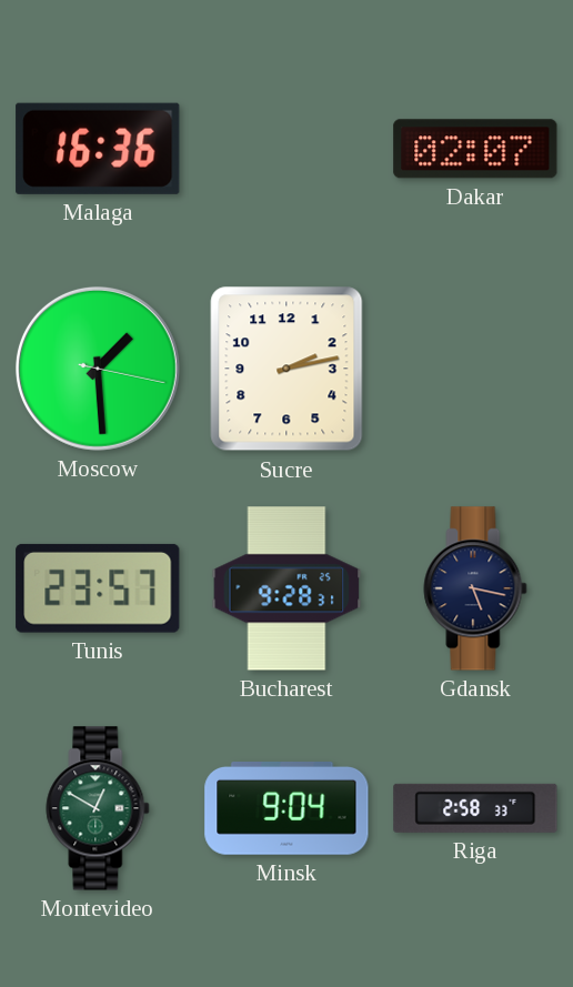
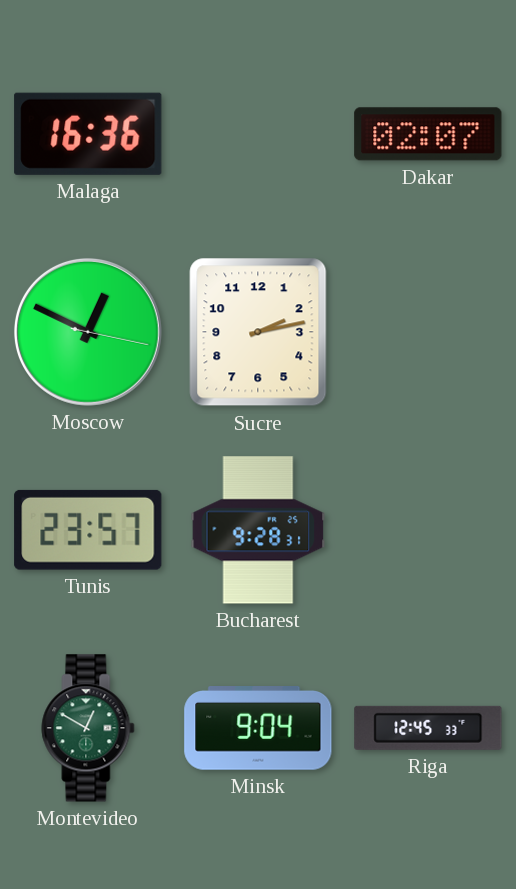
Moscow: 1:29 -> 12:49
Gdansk: 5:17 -> none
Riga: 2:58 -> 12:45
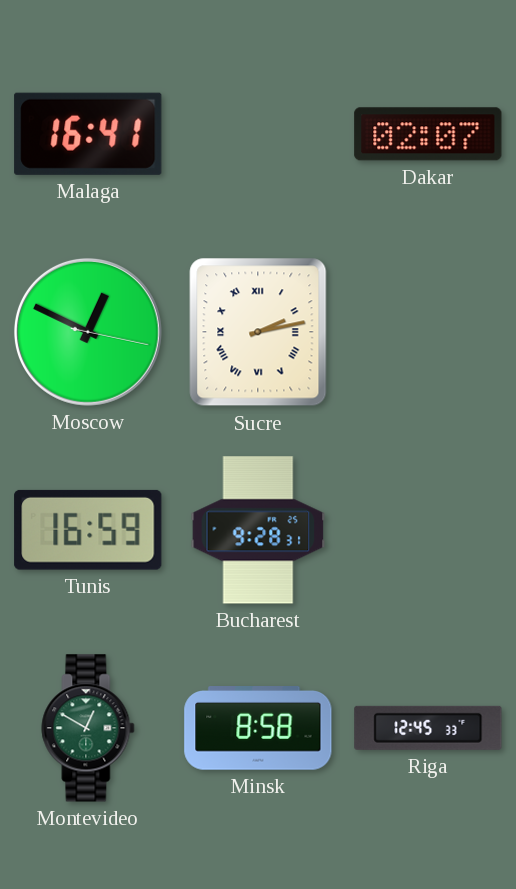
Malaga: 16:36 -> 16:41
Sucre numerals: Arabic -> Roman
Tunis: 23:57 -> 16:59
Minsk: 9:04 -> 8:58
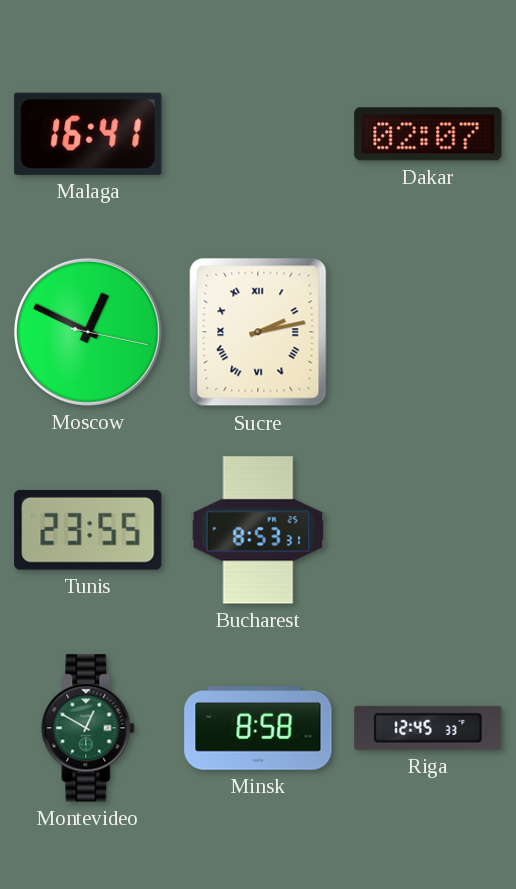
Tunis: 16:59 -> 23:55
Bucharest: 9:28 -> 8:53
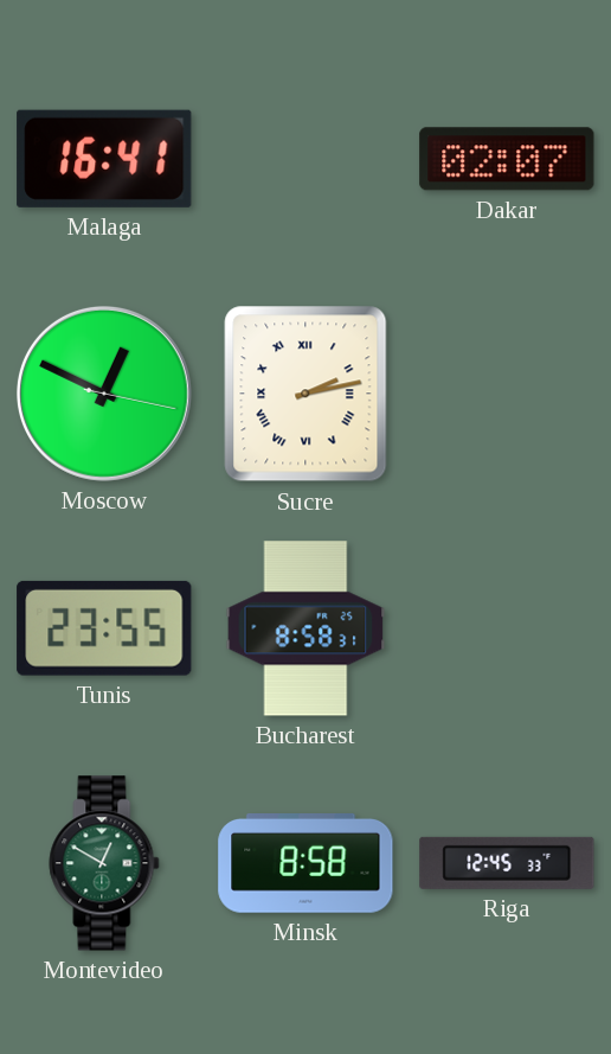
Bucharest: 8:53 -> 8:58
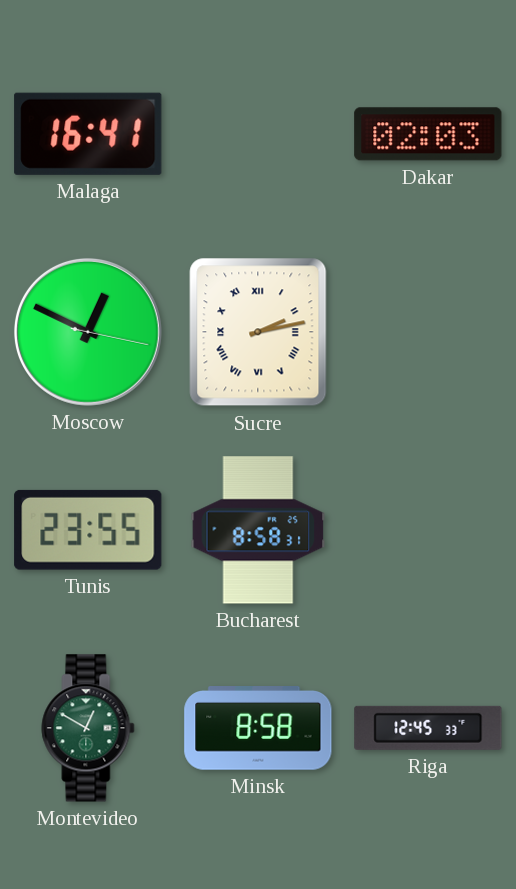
Dakar: 02:07 -> 02:03
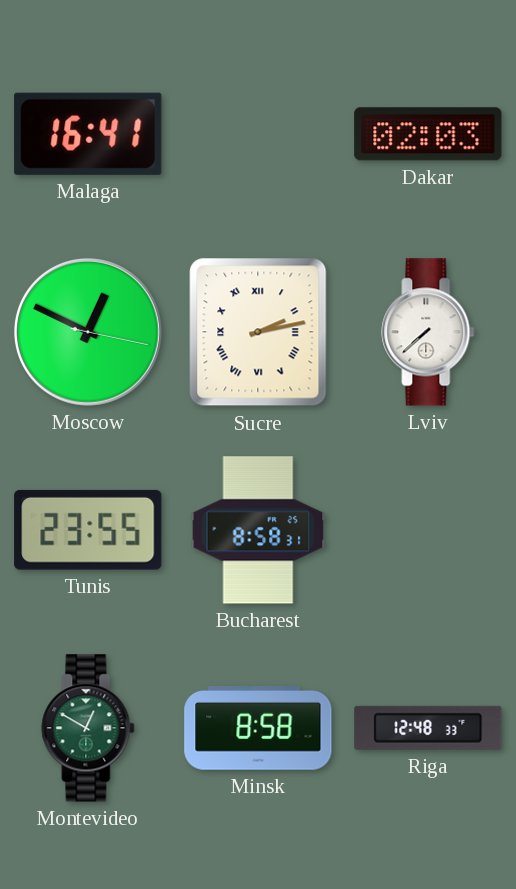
Lviv: none -> 7:38
Riga: 12:45 -> 12:48
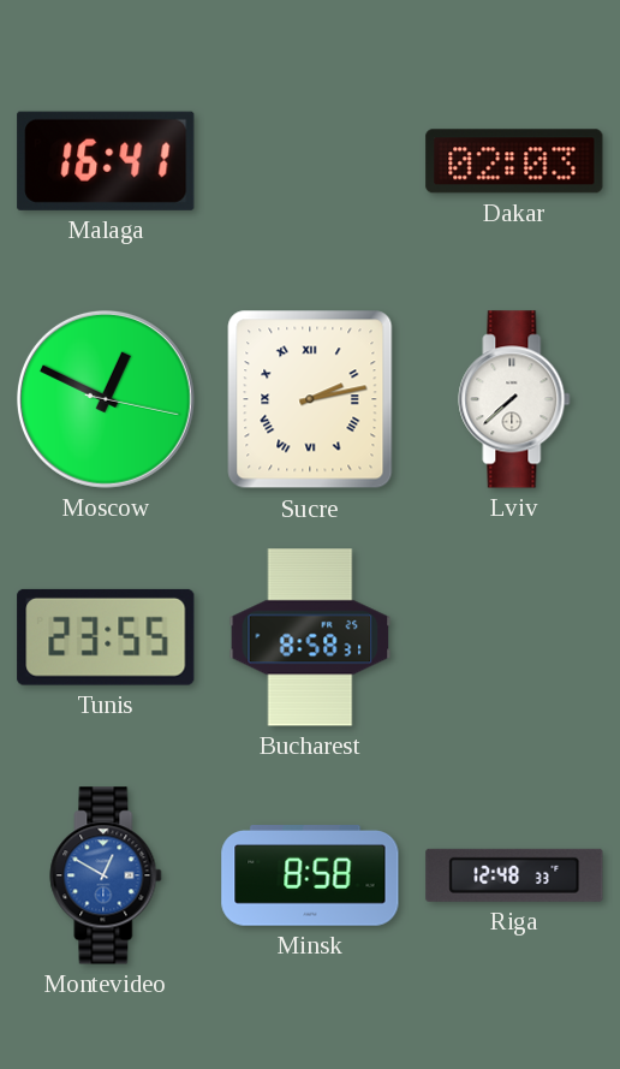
Montevideo dial: green -> blue
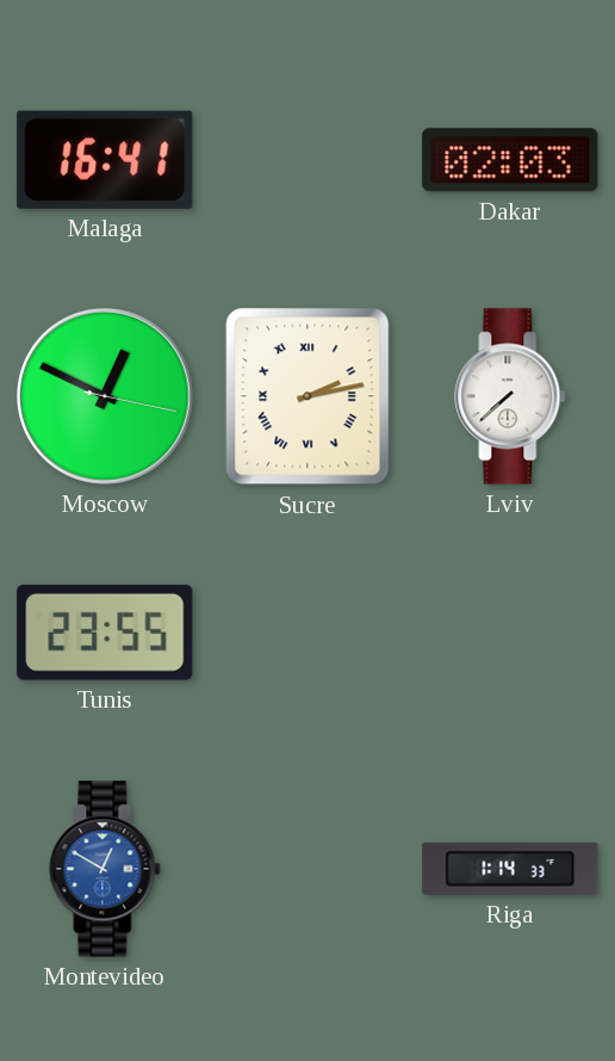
Bucharest: 8:58 -> none
Minsk: 8:58 -> none
Riga: 12:48 -> 1:14
